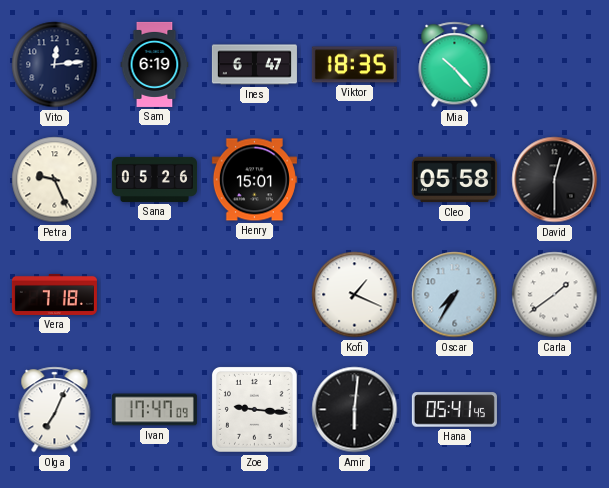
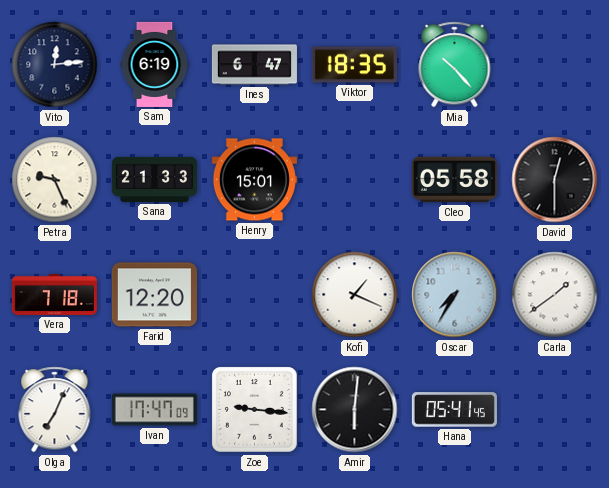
Sana: 05:26 -> 21:33
Farid: none -> 12:20
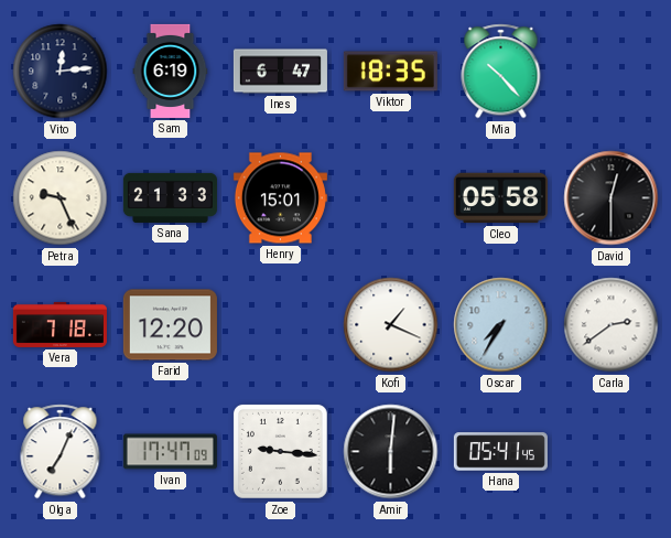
Carla: 1:39 -> 2:39
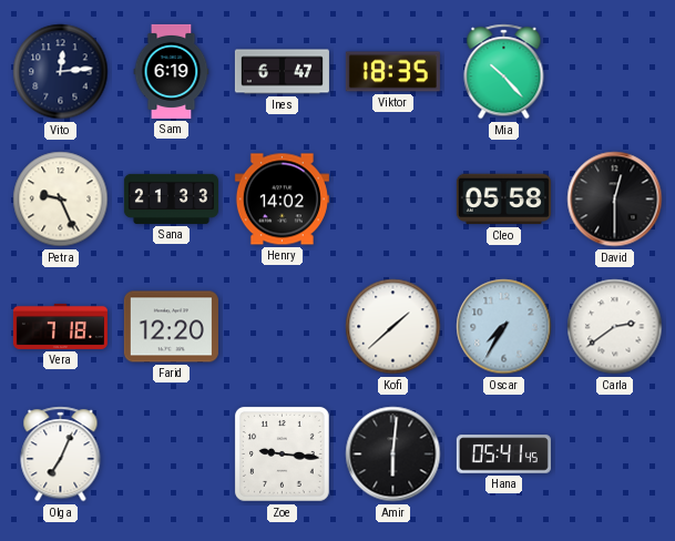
Henry: 15:01 -> 14:02
Kofi: 1:19 -> 1:38
Ivan: 17:47 -> none
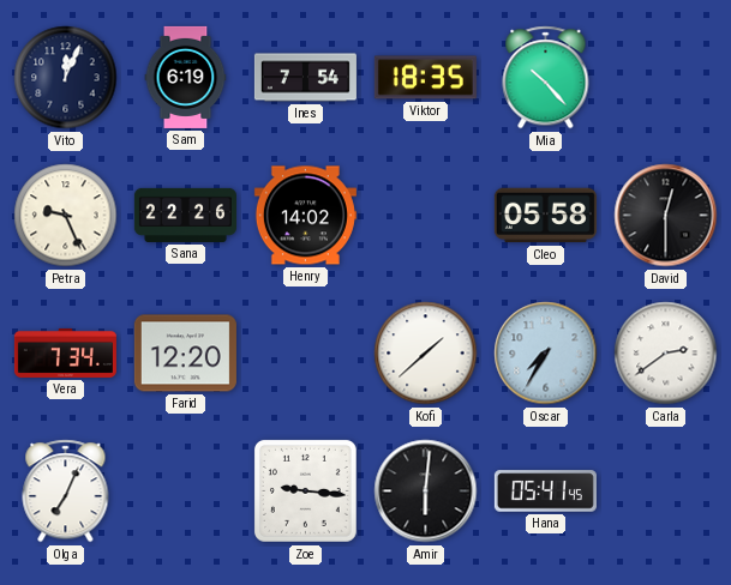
Vito: 12:14 -> 12:04
Ines: 6:47 -> 7:54
Sana: 21:33 -> 22:26
Vera: 7:18 -> 7:34
